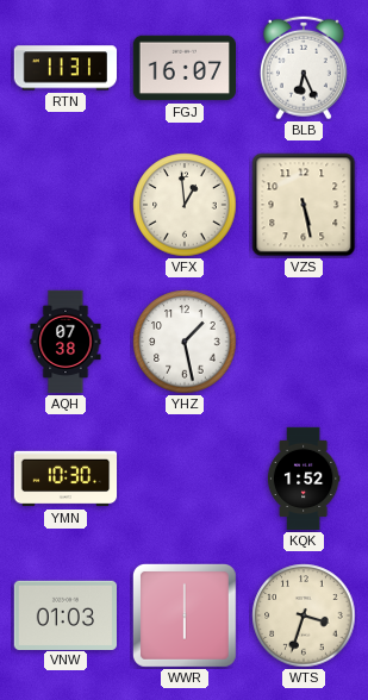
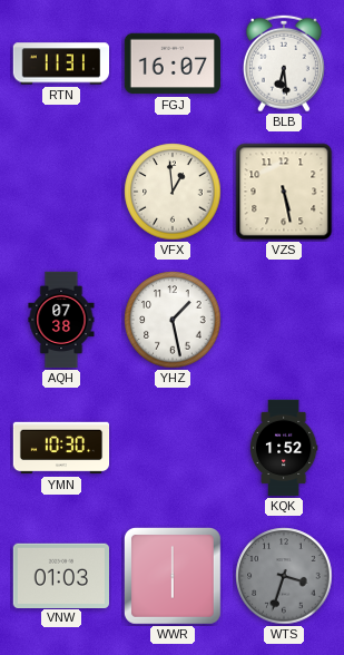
BLB: 6:26 -> 6:29
WTS dial: cream -> grey
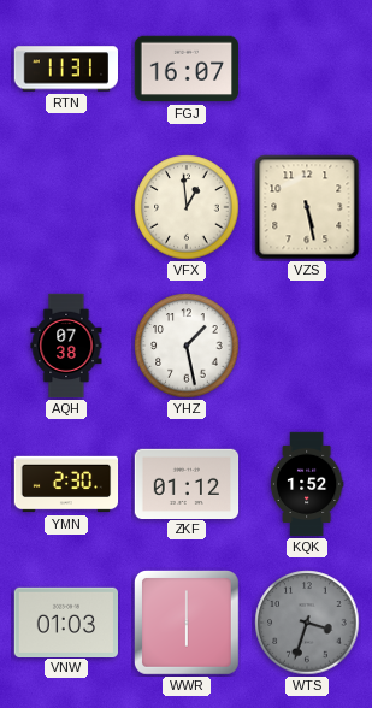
BLB: 6:29 -> none
YMN: 10:30 -> 2:30
ZKF: none -> 01:12
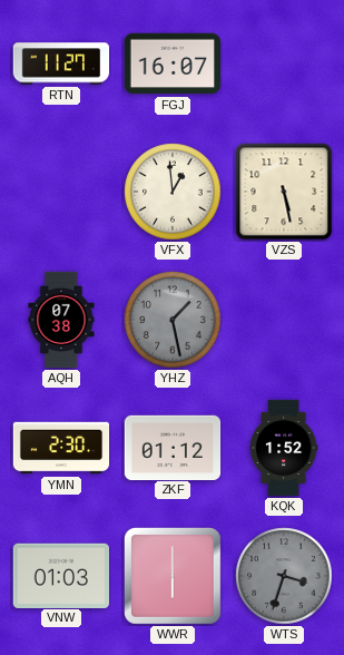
RTN: 11:31 -> 11:27
YHZ dial: white -> grey
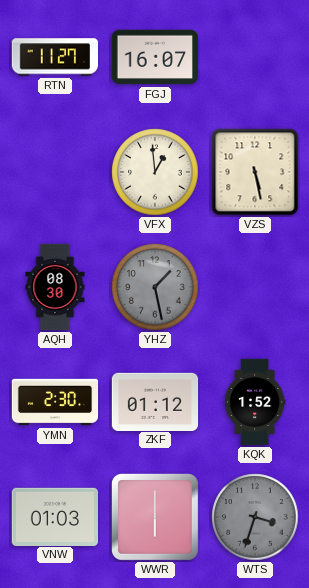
AQH: 07:38 -> 08:30
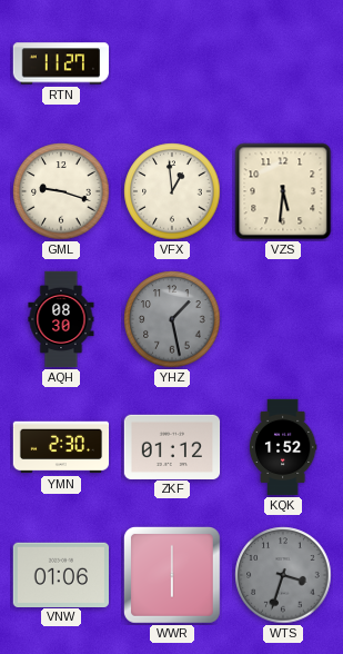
FGJ: 16:07 -> none
GML: none -> 9:18
VZS: 5:28 -> 5:31
VNW: 01:03 -> 01:06
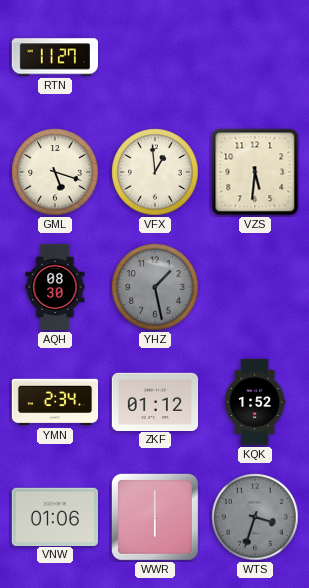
GML: 9:18 -> 5:18
YMN: 2:30 -> 2:34
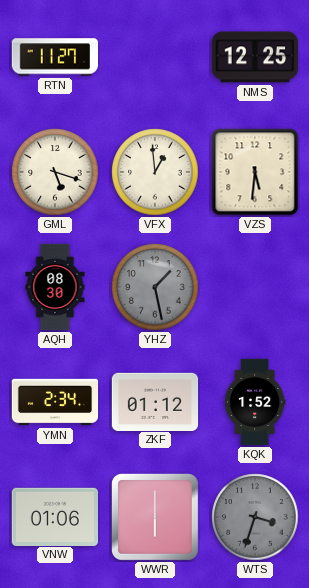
NMS: none -> 12:25
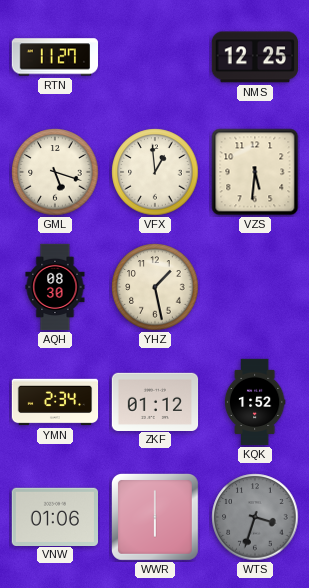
YHZ dial: grey -> cream
